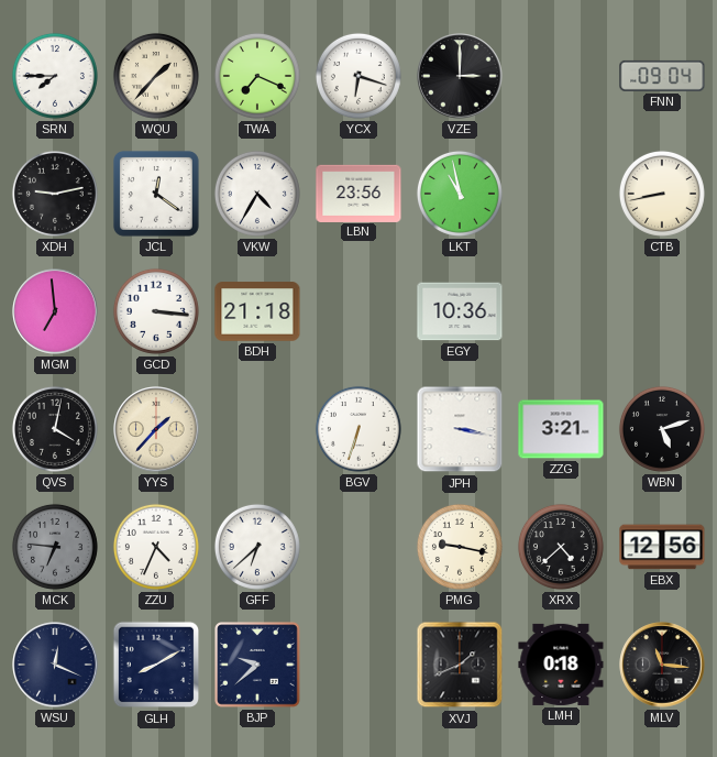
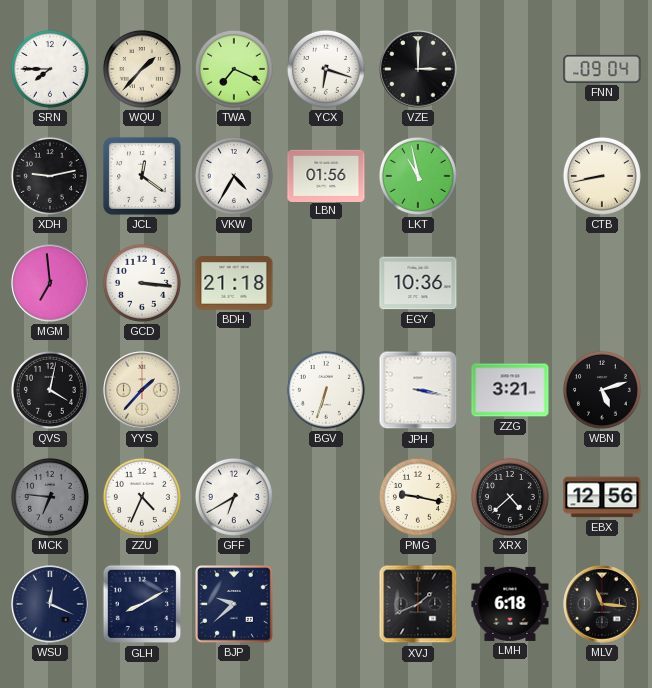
LBN: 23:56 -> 01:56
GFF: 6:38 -> 6:40
LMH: 0:18 -> 6:18
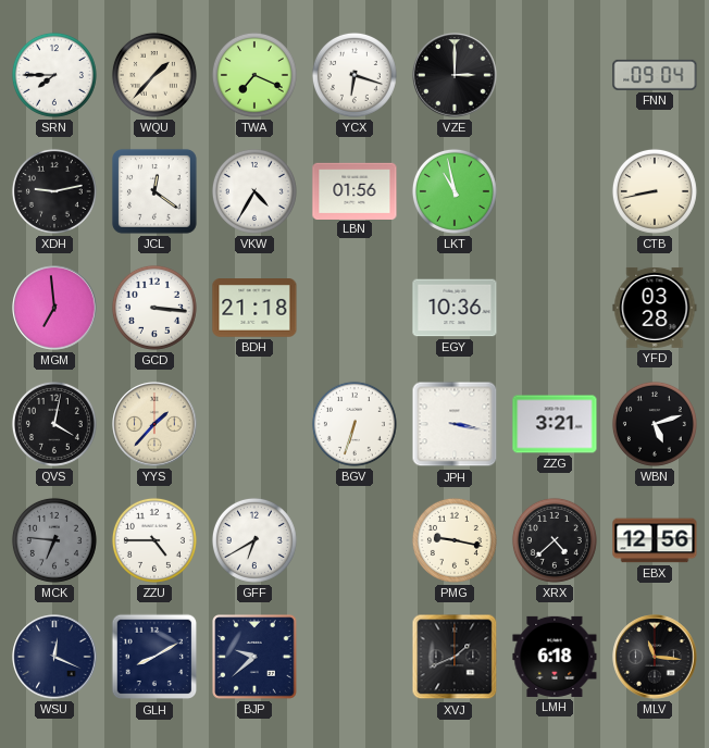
YFD: none -> 03:28
ZZU: 4:34 -> 4:45
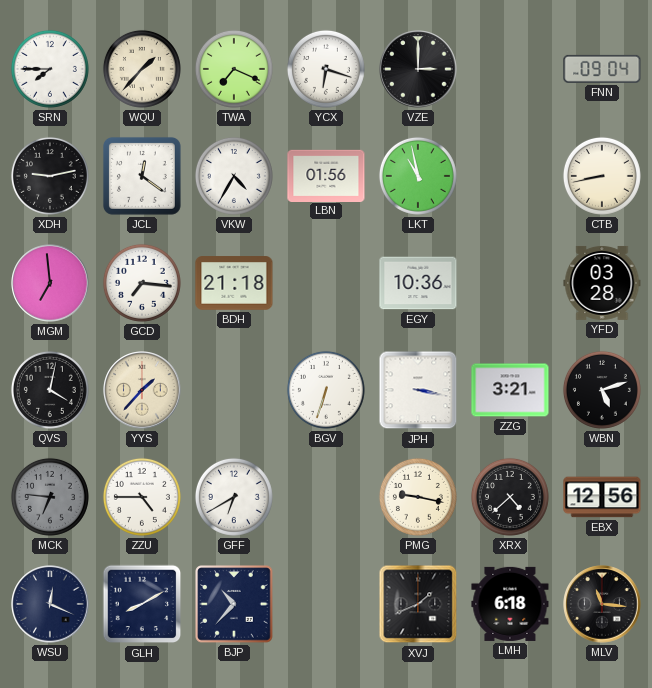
GCD: 3:16 -> 7:16
BJP: 9:38 -> 10:37
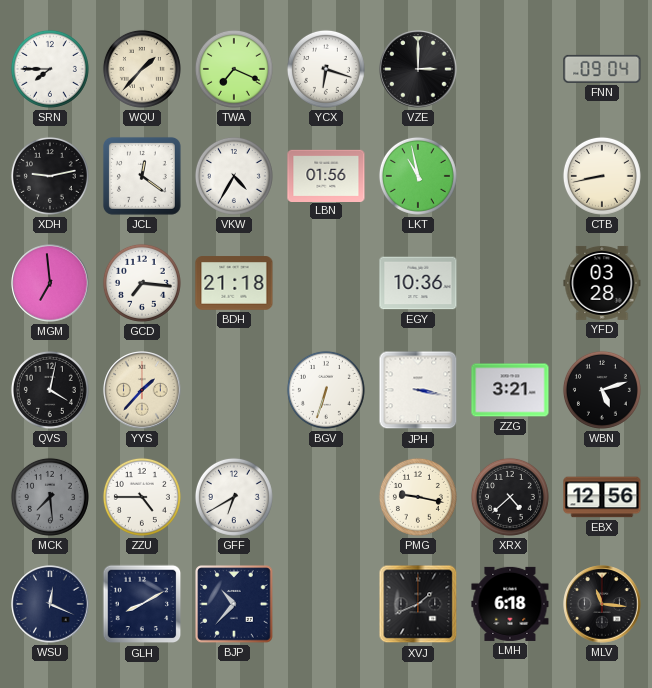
MCK: 6:46 -> 7:29
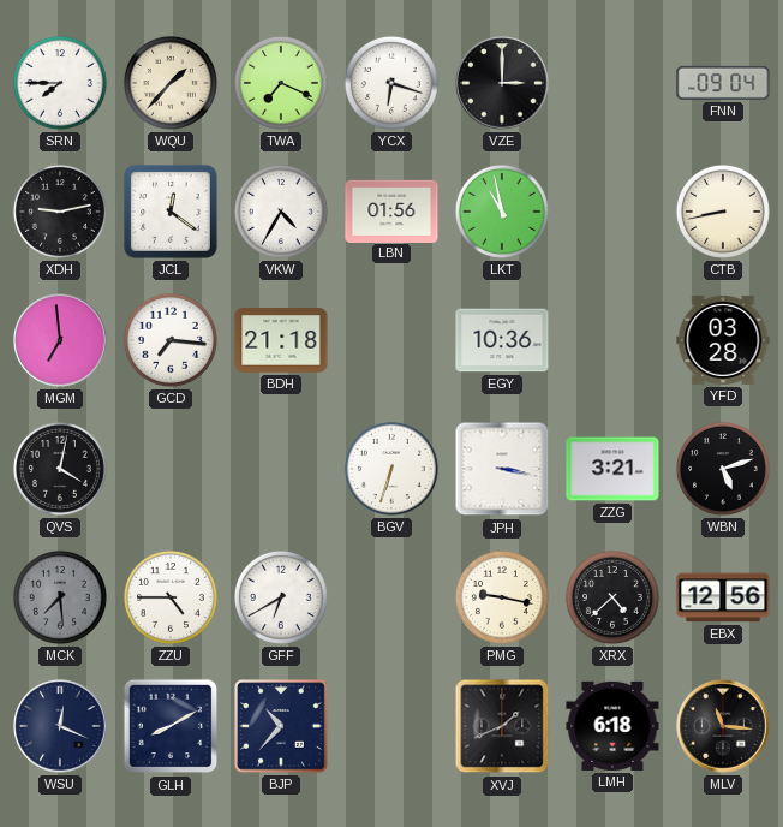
YYS: 1:37 -> none
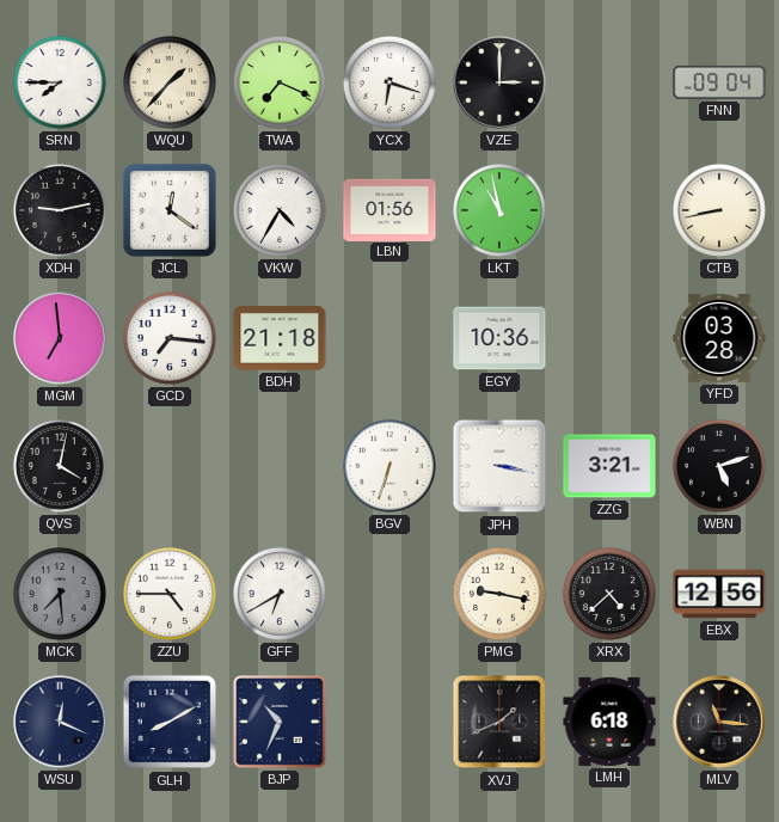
BJP: 10:37 -> 10:34
